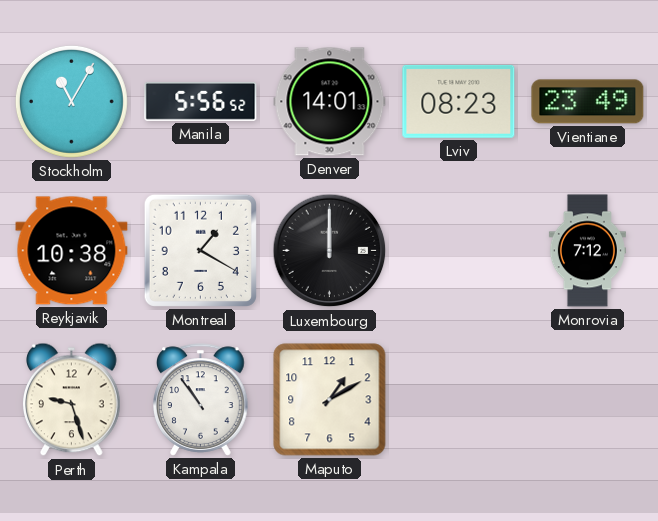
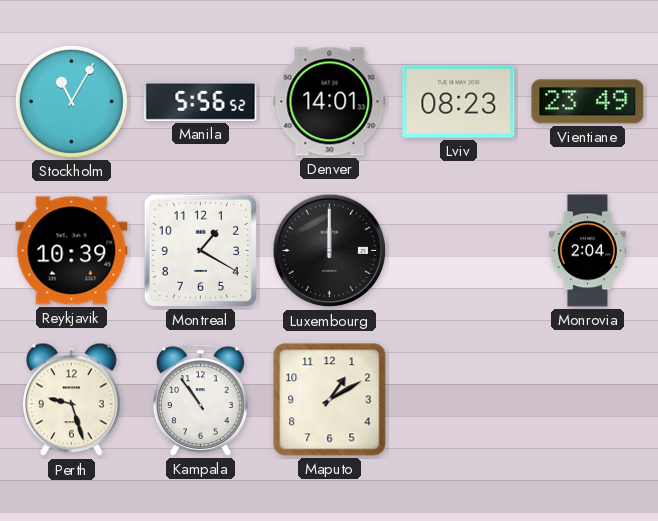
Reykjavik: 10:38 -> 10:39
Monrovia: 7:12 -> 2:04
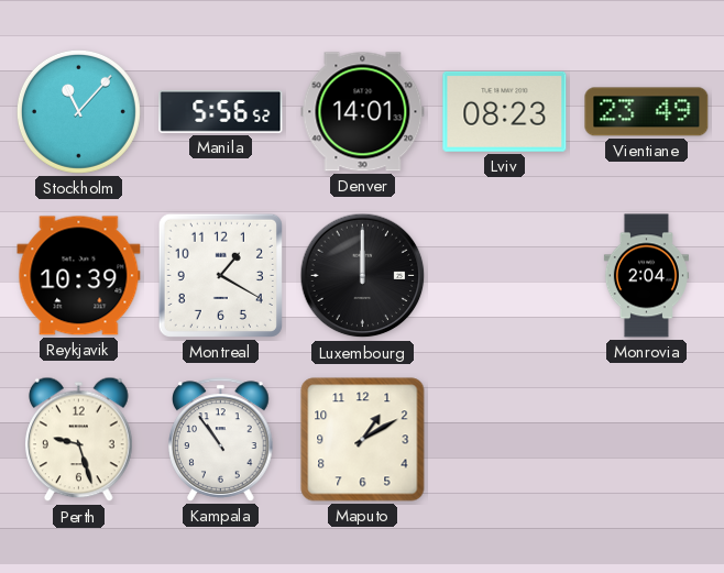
Stockholm: 11:05 -> 11:07
